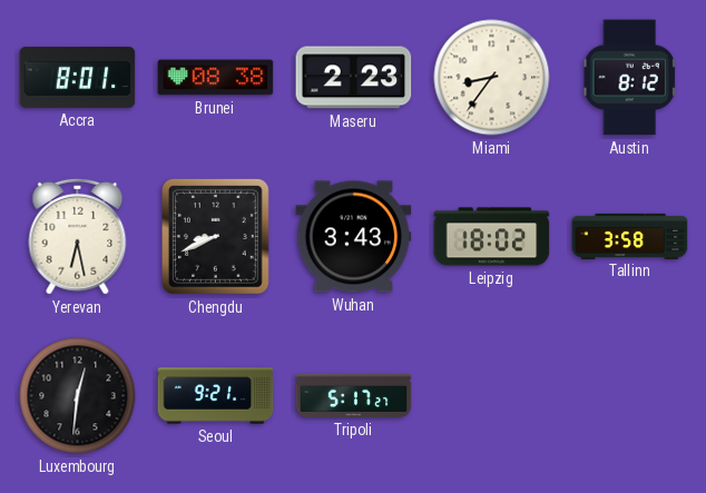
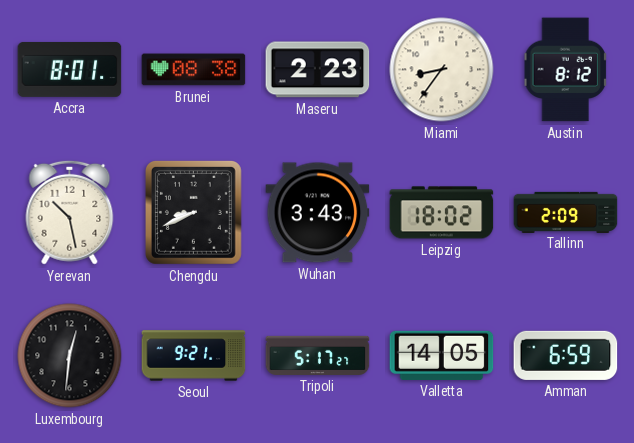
Yerevan: 6:28 -> 10:28
Tallinn: 3:58 -> 2:09
Valletta: none -> 14:05
Amman: none -> 6:59
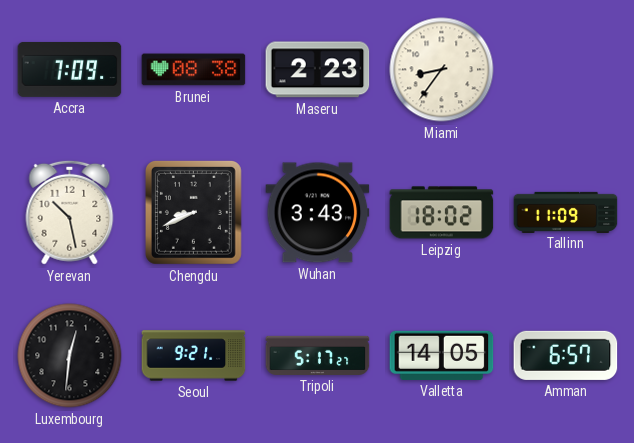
Accra: 8:01 -> 7:09
Austin: 8:12 -> none
Tallinn: 2:09 -> 11:09
Amman: 6:59 -> 6:57
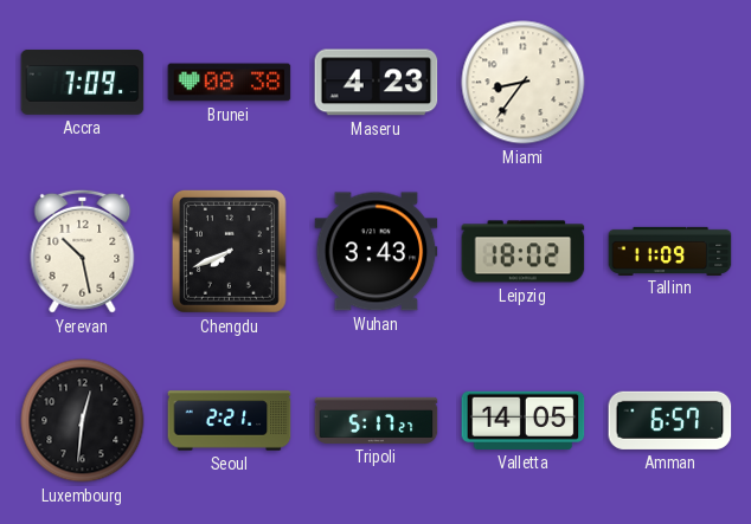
Maseru: 2:23 -> 4:23
Chengdu: 8:41 -> 7:41
Seoul: 9:21 -> 2:21
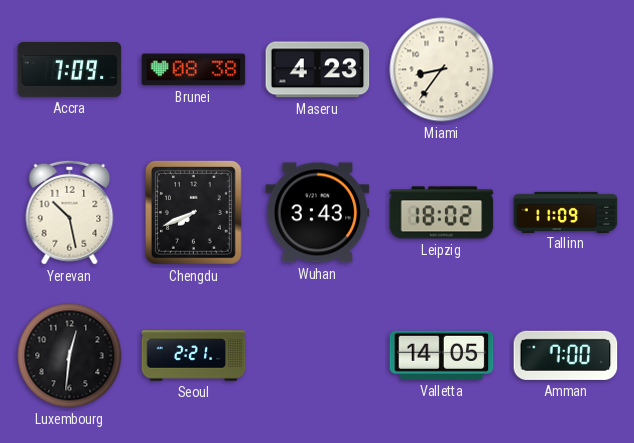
Tripoli: 5:17 -> none
Amman: 6:57 -> 7:00
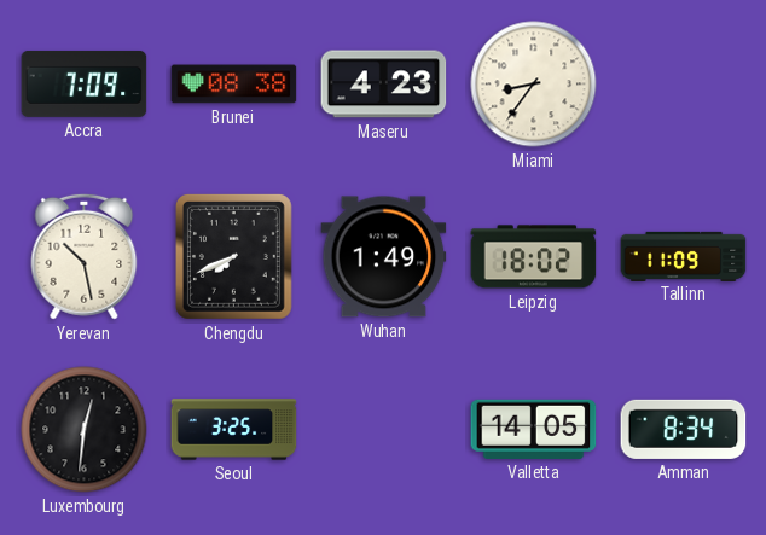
Wuhan: 3:43 -> 1:49
Seoul: 2:21 -> 3:25
Amman: 7:00 -> 8:34
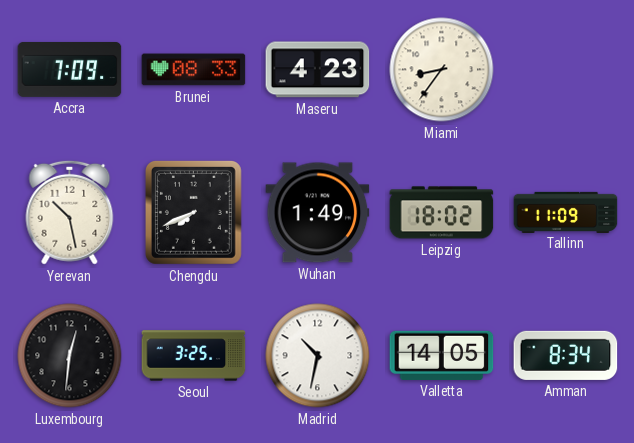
Brunei: 08:38 -> 08:33
Madrid: none -> 10:32
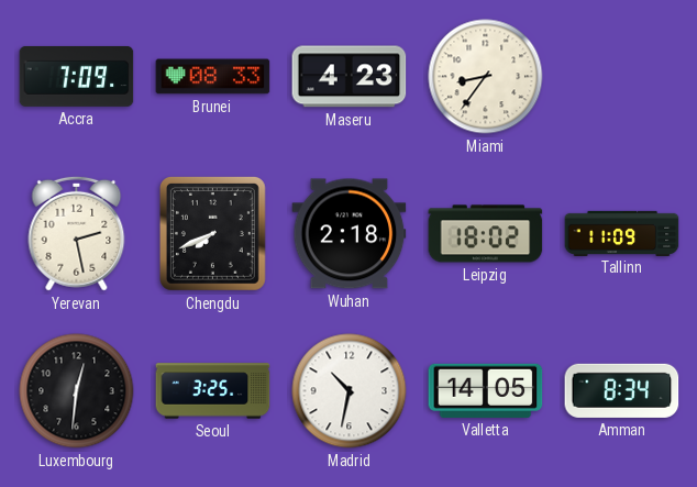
Yerevan: 10:28 -> 2:28
Wuhan: 1:49 -> 2:18
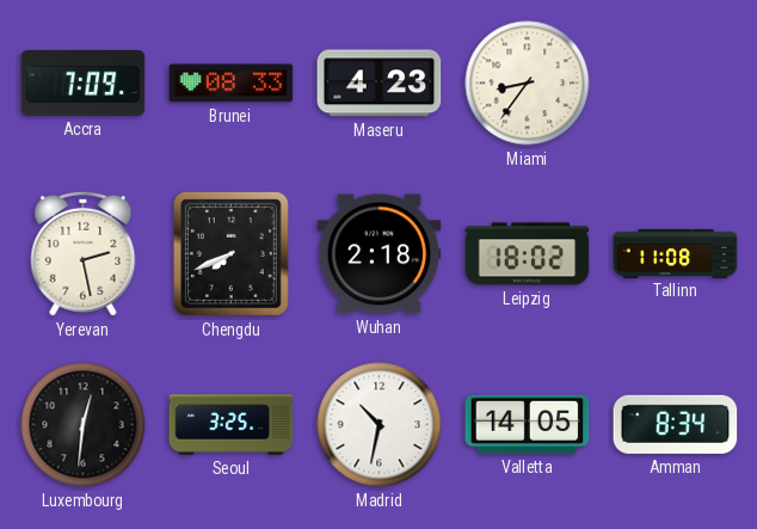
Tallinn: 11:09 -> 11:08
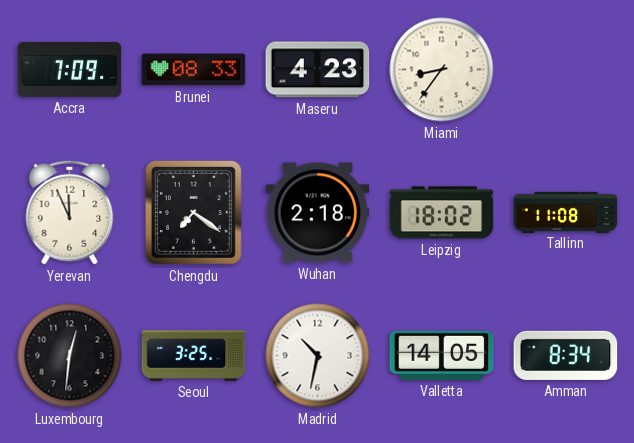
Yerevan: 2:28 -> 11:56
Chengdu: 7:41 -> 7:21
